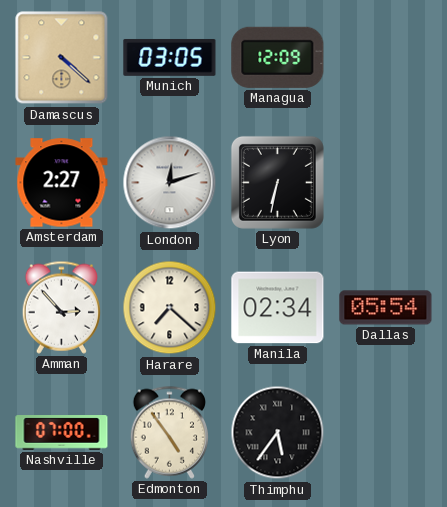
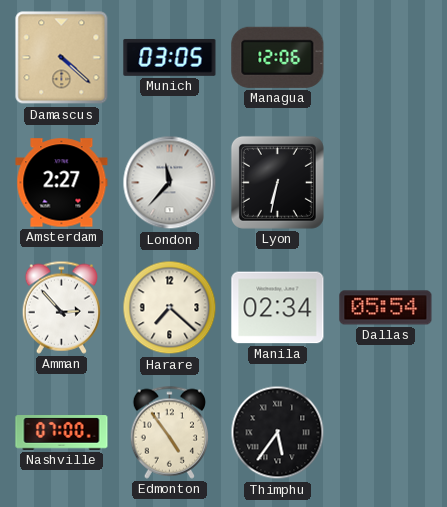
Managua: 12:09 -> 12:06
London: 12:12 -> 11:37
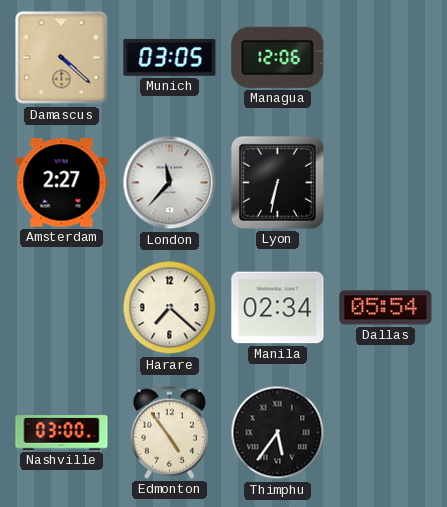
Amman: 2:53 -> none
Nashville: 07:00 -> 03:00
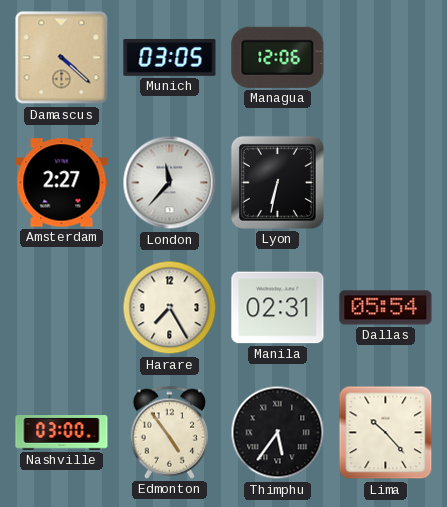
Harare: 7:22 -> 7:25
Manila: 02:34 -> 02:31
Lima: none -> 10:23
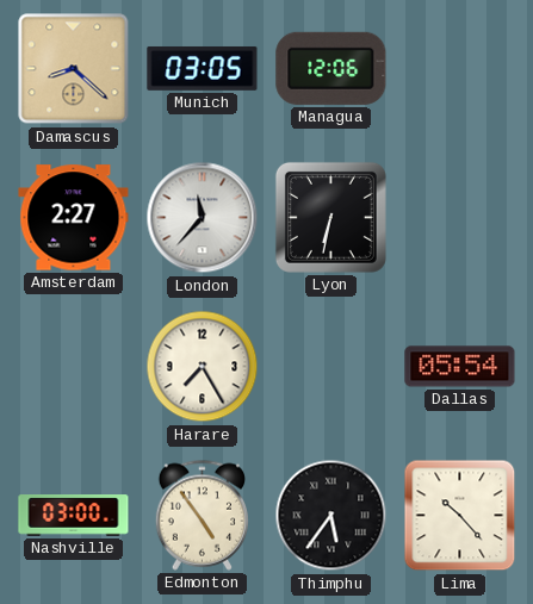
Damascus: 4:22 -> 8:22
Manila: 02:31 -> none
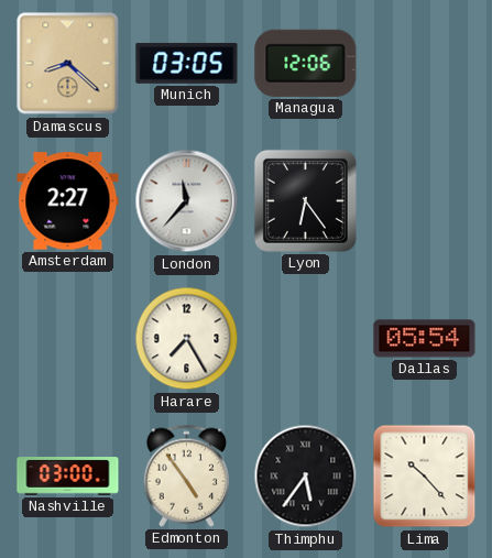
Lyon: 6:32 -> 6:24
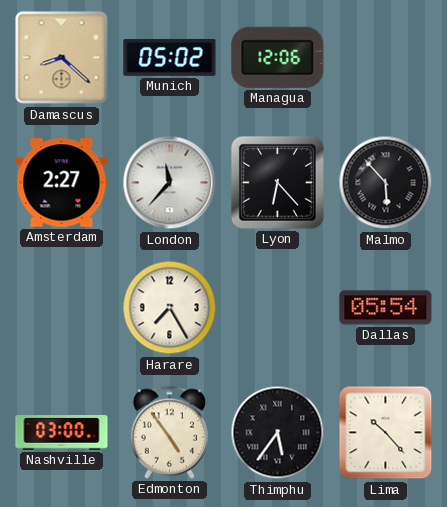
Munich: 03:05 -> 05:02
Lyon: 6:24 -> 6:23
Malmo: none -> 5:53
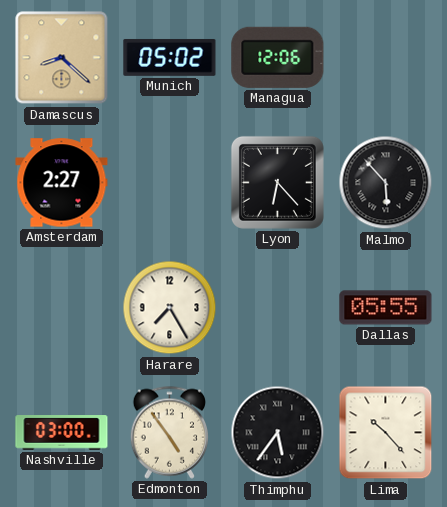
London: 11:37 -> none
Dallas: 05:54 -> 05:55
